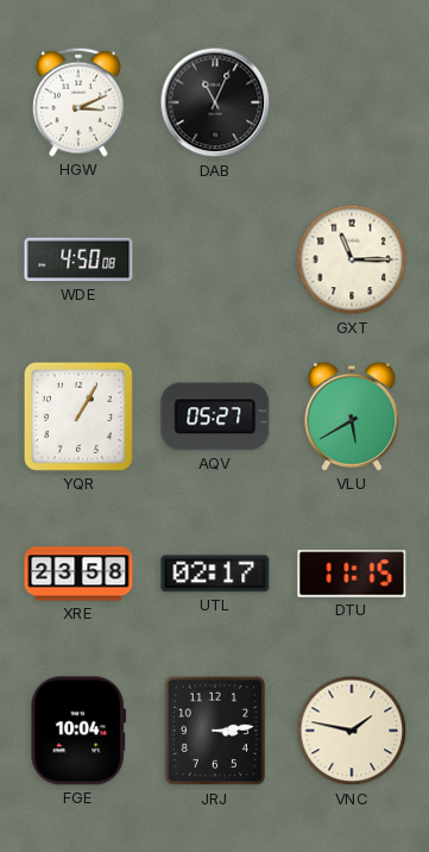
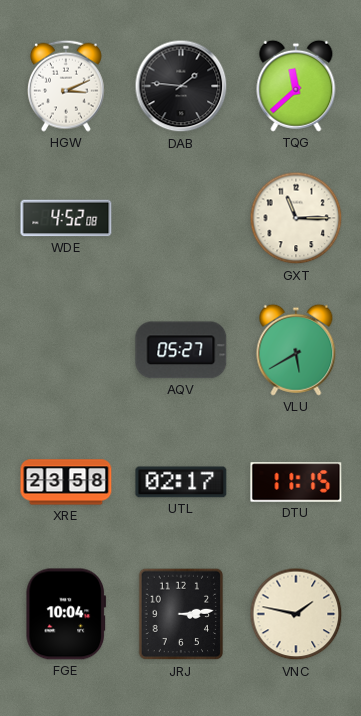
DAB: 11:04 -> 1:46
TQG: none -> 11:38
WDE: 4:50 -> 4:52
YQR: 1:05 -> none
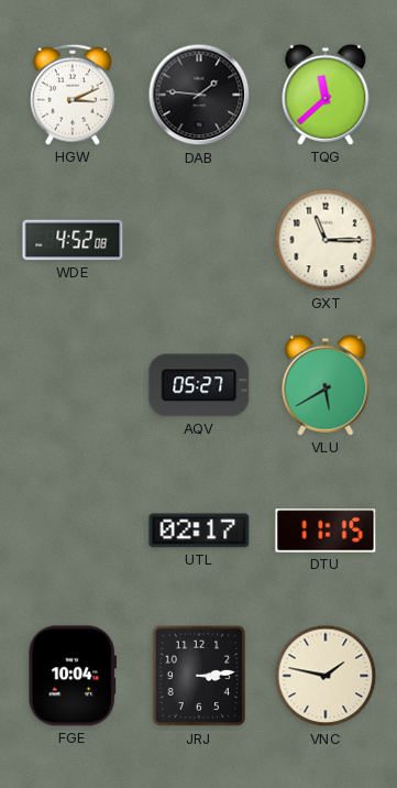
XRE: 23:58 -> none
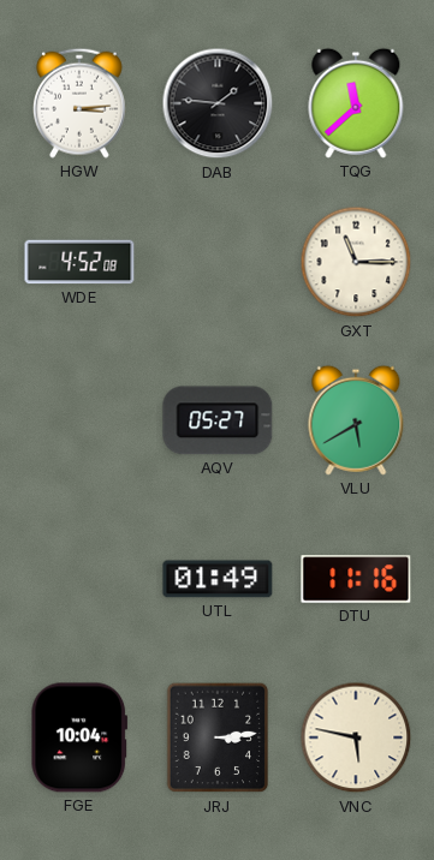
HGW: 3:11 -> 3:14
UTL: 02:17 -> 01:49
DTU: 11:15 -> 11:16
VNC: 1:47 -> 5:47
